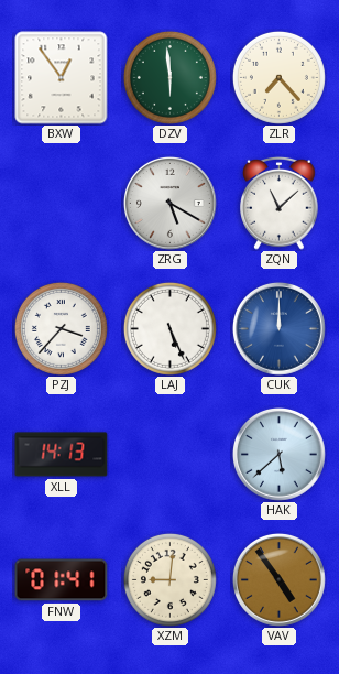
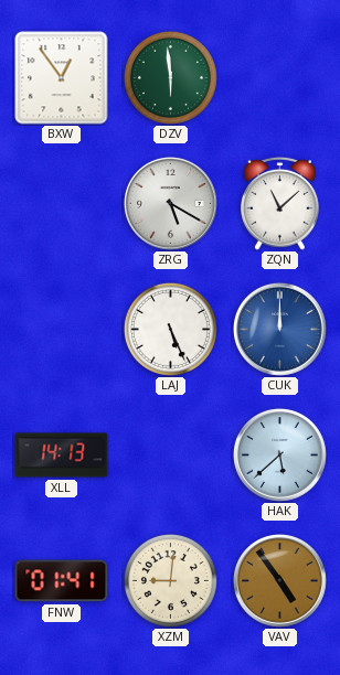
ZLR: 7:23 -> none
PZJ: 3:37 -> none
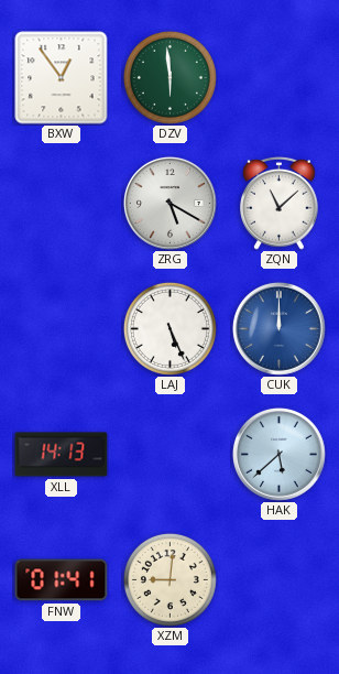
VAV: 4:54 -> none
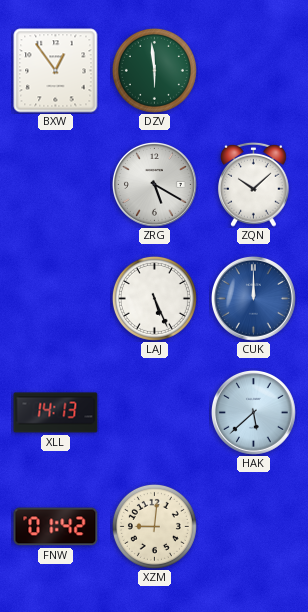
ZQN: 11:08 -> 10:08
FNW: 01:41 -> 01:42
